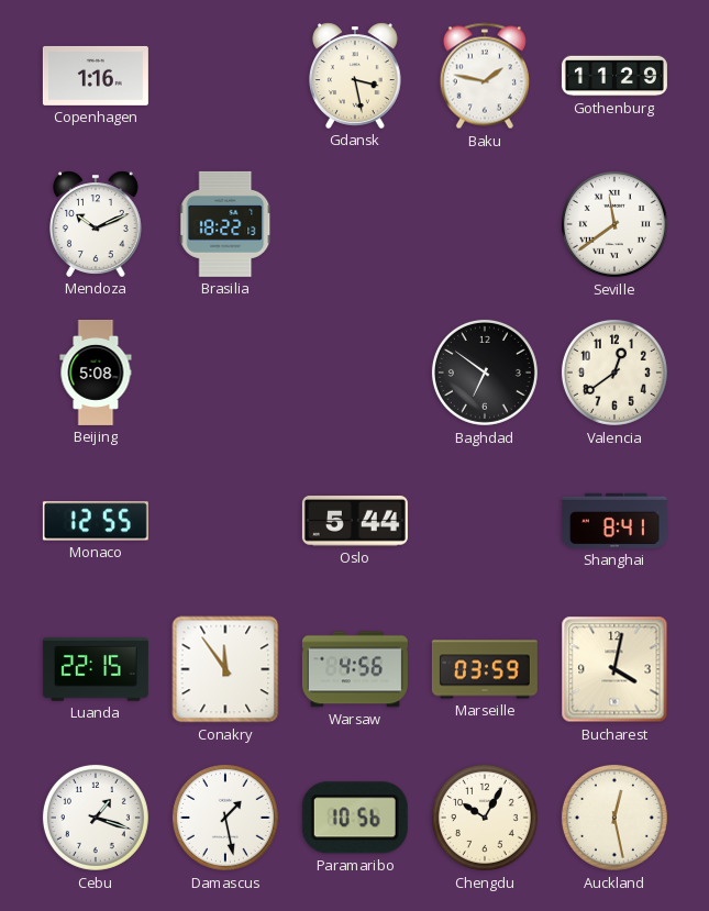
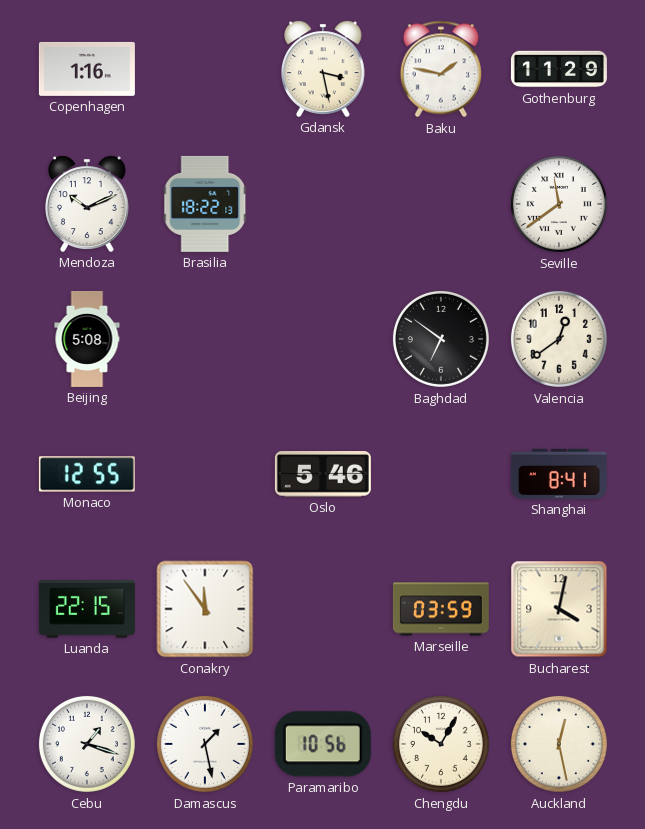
Oslo: 5:44 -> 5:46
Warsaw: 4:56 -> none
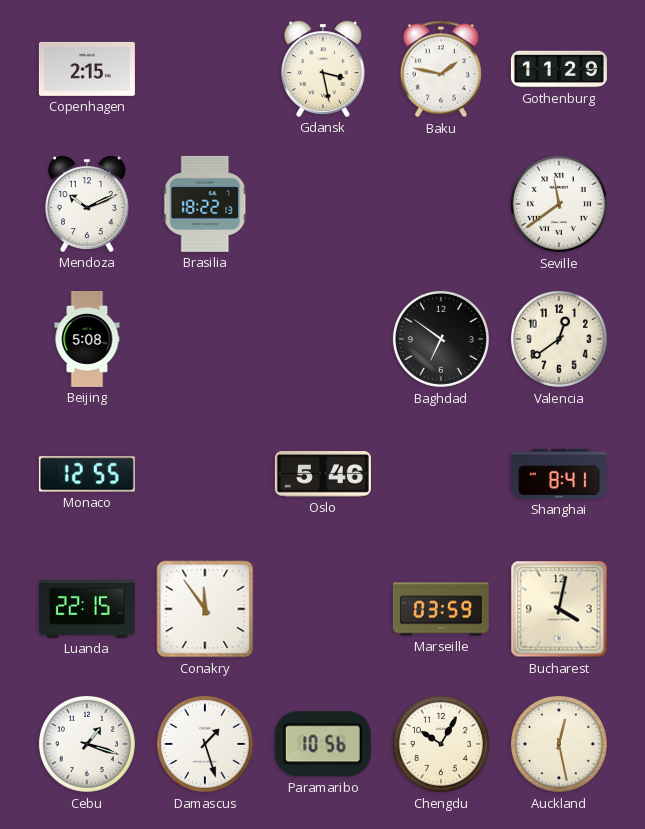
Copenhagen: 1:16 -> 2:15
Damascus: 1:28 -> 1:27
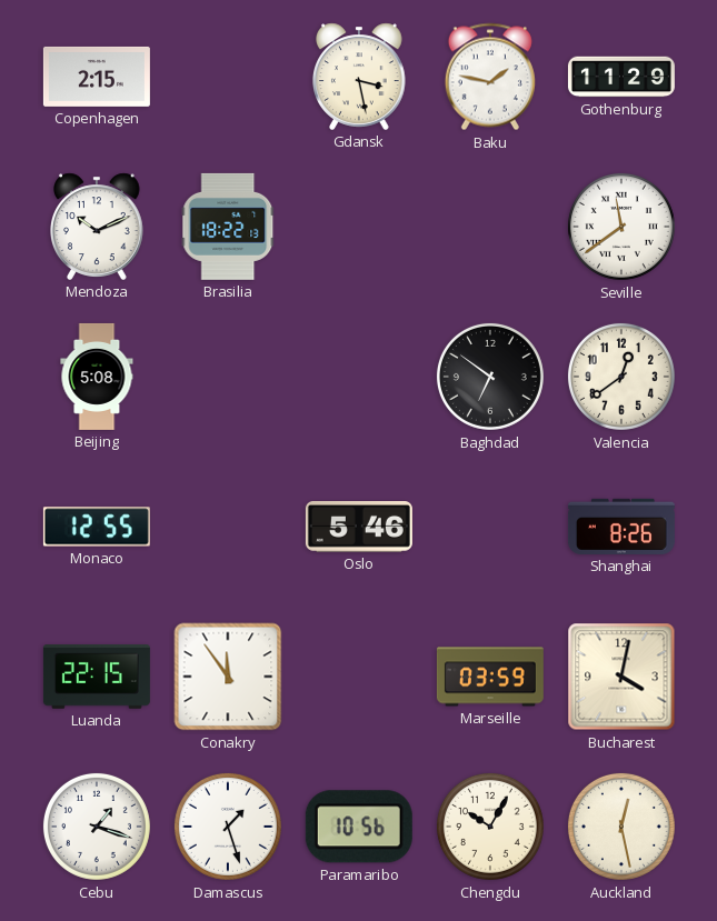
Shanghai: 8:41 -> 8:26
